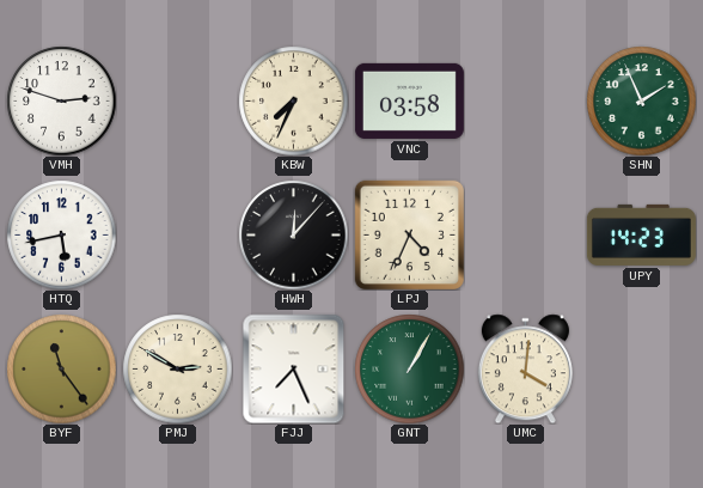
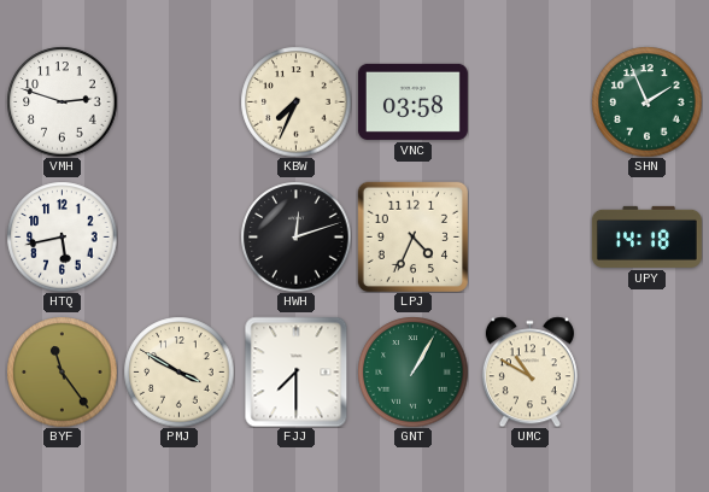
HWH: 12:07 -> 12:12
UPY: 14:23 -> 14:18
PMJ: 2:50 -> 3:50
FJJ: 7:26 -> 7:30
UMC: 4:01 -> 10:50
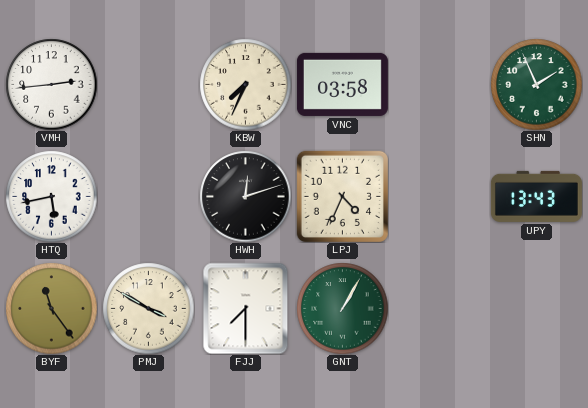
VMH: 2:48 -> 2:44
UPY: 14:18 -> 13:43
UMC: 10:50 -> none
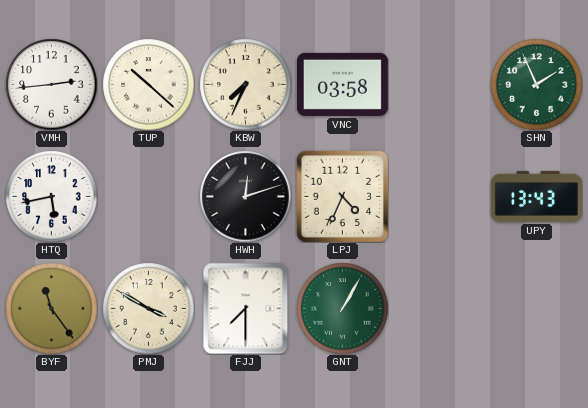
TUP: none -> 10:22
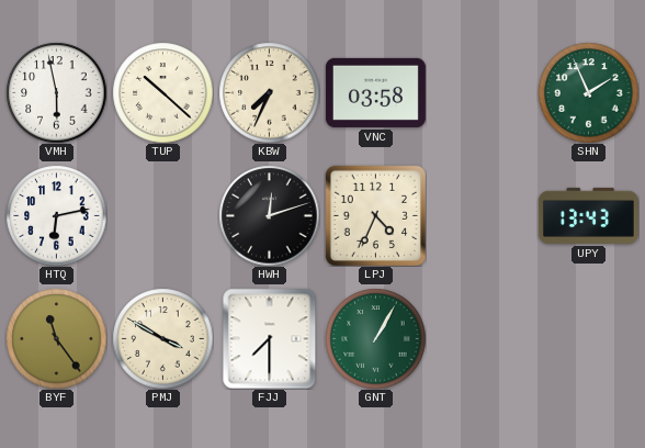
VMH: 2:44 -> 5:58
HTQ: 5:43 -> 6:13
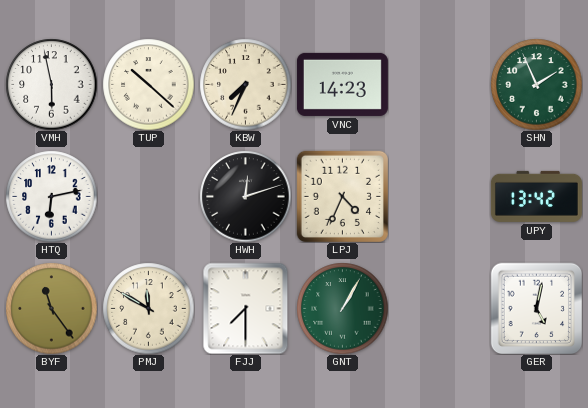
VNC: 03:58 -> 14:23
UPY: 13:43 -> 13:42
PMJ: 3:50 -> 11:50
GER: none -> 5:02
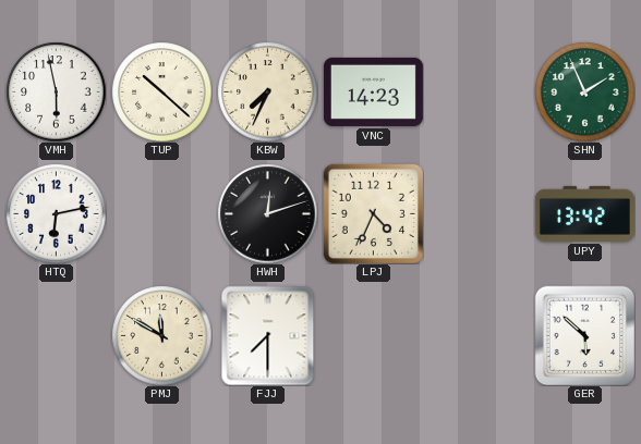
BYF: 11:24 -> none
GNT: 1:05 -> none
GER: 5:02 -> 5:52
